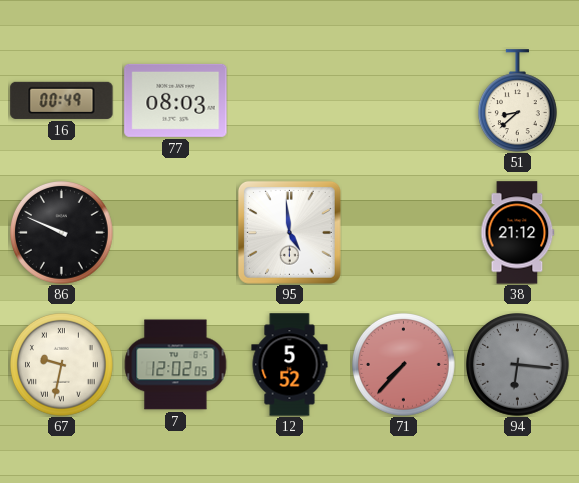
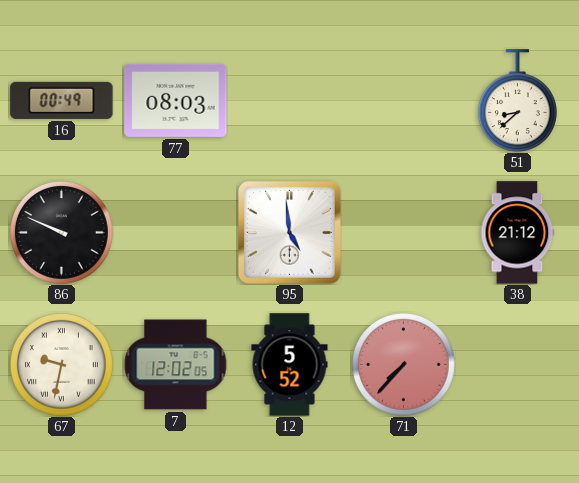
94: 6:16 -> none
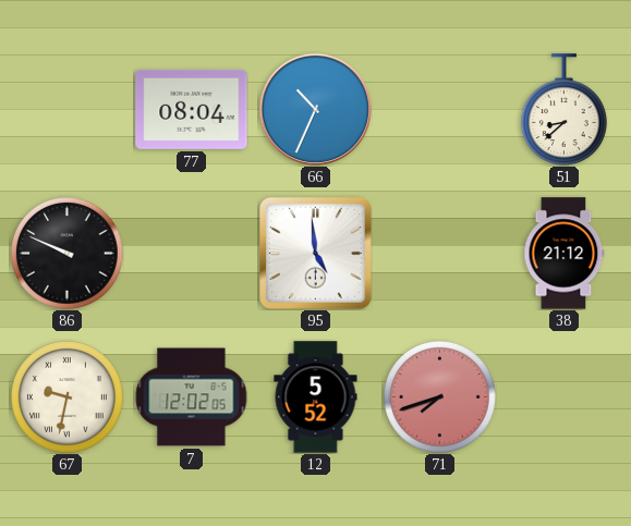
16: 00:49 -> none
77: 08:03 -> 08:04
66: none -> 10:34
71: 7:37 -> 7:42
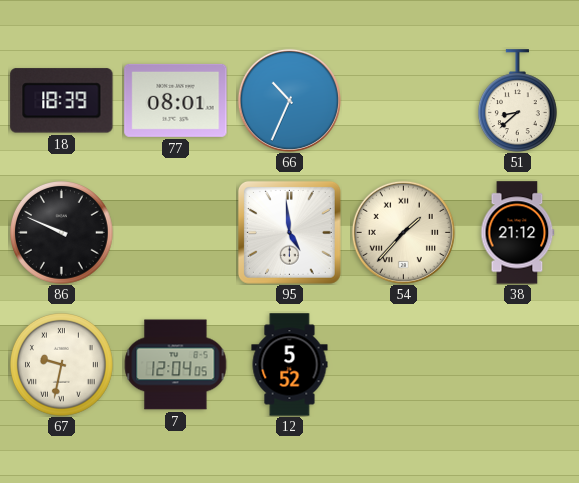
18: none -> 18:39
77: 08:04 -> 08:01
54: none -> 1:37
7: 12:02 -> 12:04
71: 7:42 -> none
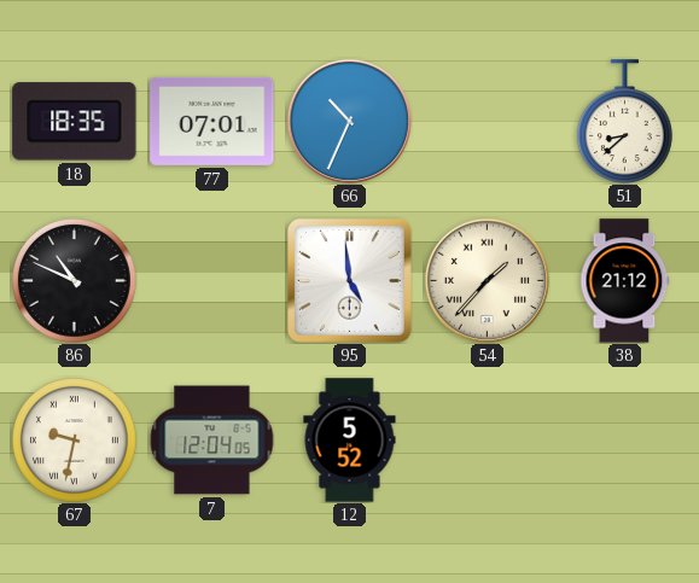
18: 18:39 -> 18:35
77: 08:01 -> 07:01
86: 9:49 -> 10:49
